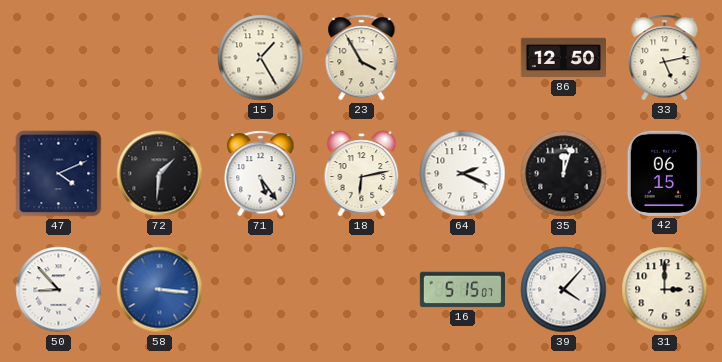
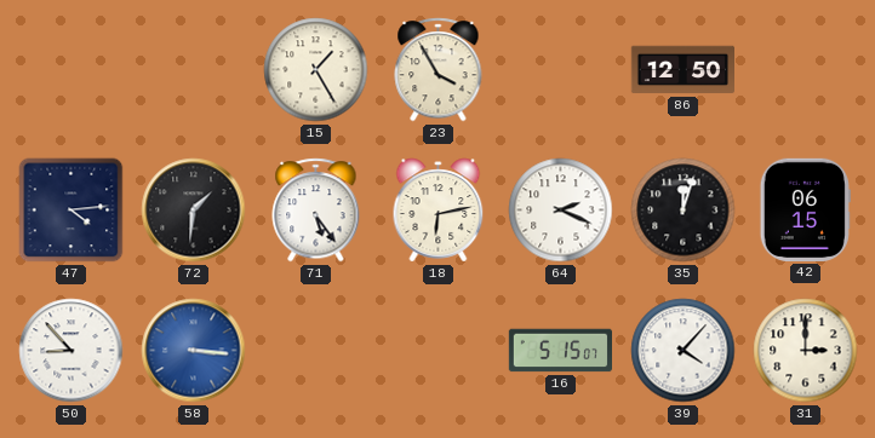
33: 5:13 -> none
47: 4:11 -> 4:14
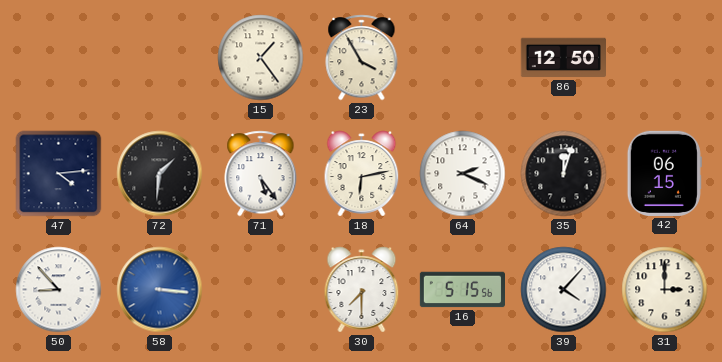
15: 1:25 -> 1:24
30: none -> 7:30
16: 5:15:07 -> 5:15:56
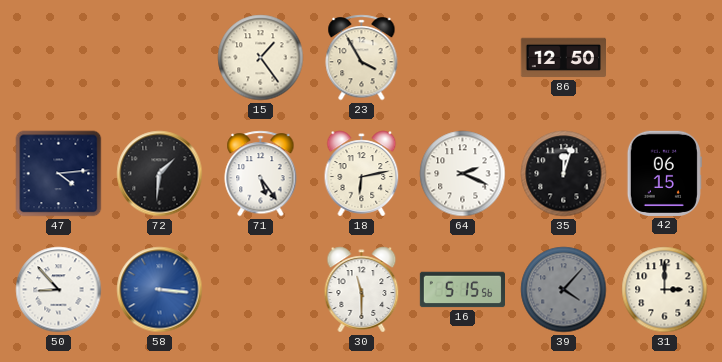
30: 7:30 -> 11:30
39 dial: white -> grey
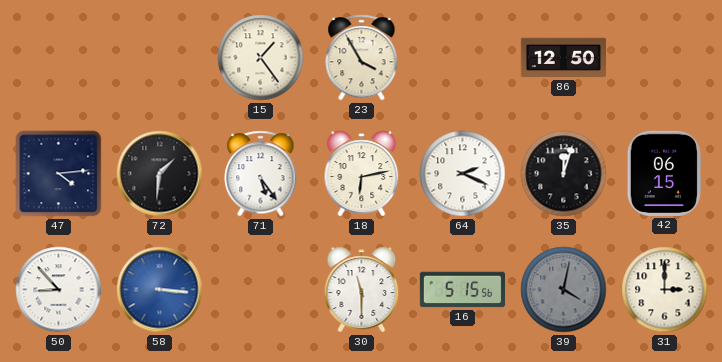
39: 4:07 -> 4:02
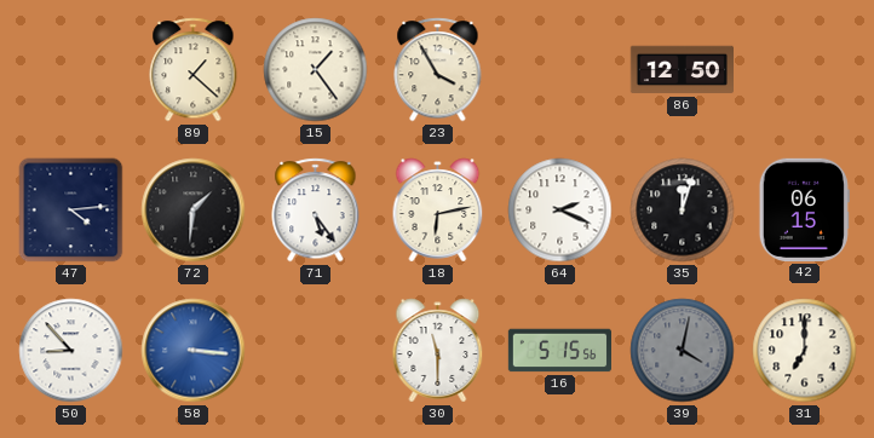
89: none -> 1:22
31: 3:00 -> 7:00
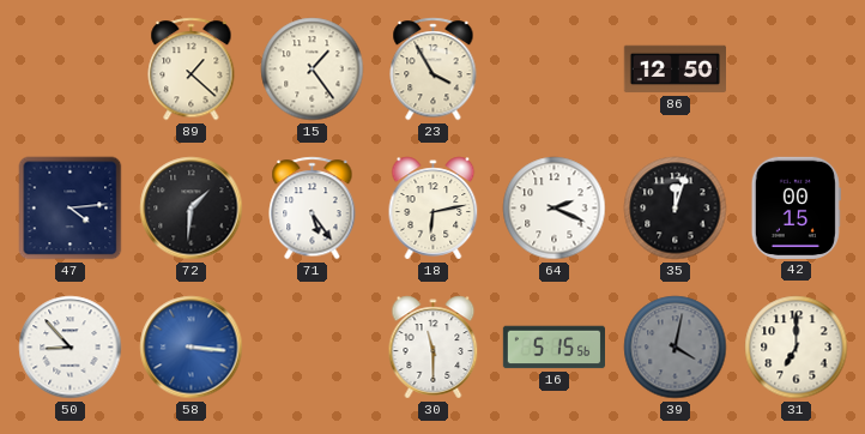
42: 06:15 -> 00:15
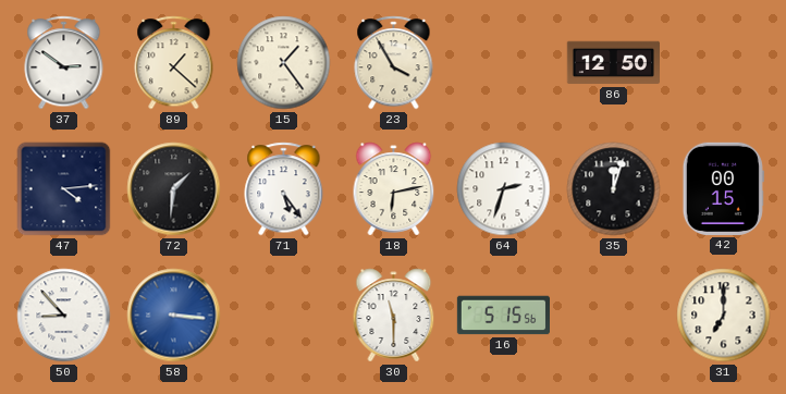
37: none -> 2:51
64: 2:19 -> 2:33
39: 4:02 -> none
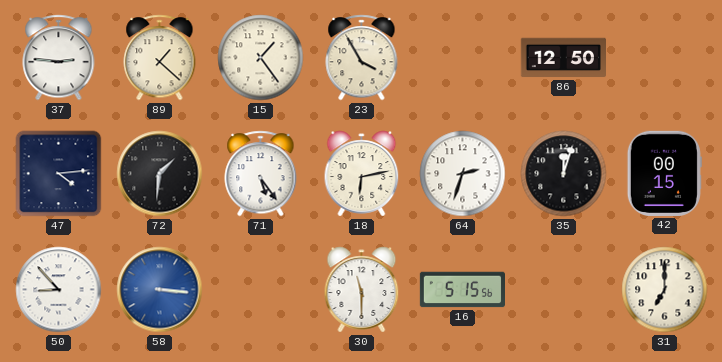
37: 2:51 -> 2:46
